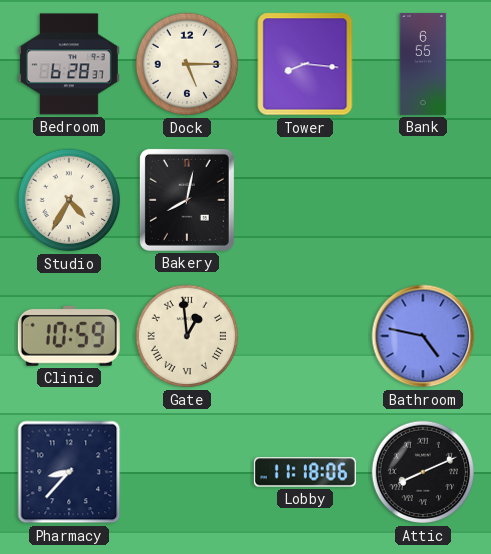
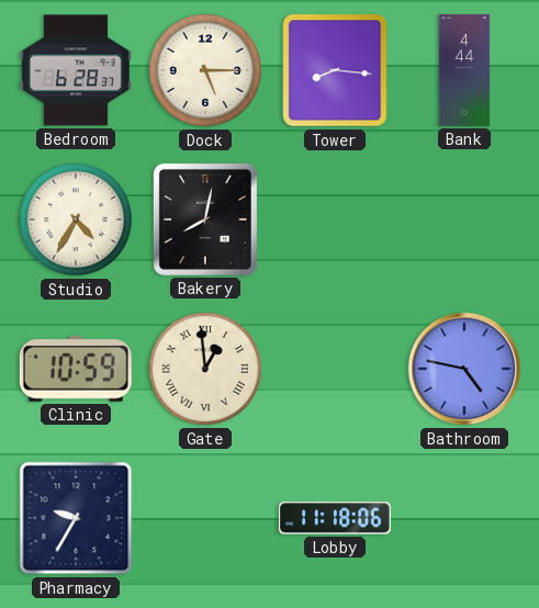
Bank: 6:55 -> 4:44
Pharmacy: 8:37 -> 9:35
Attic: 8:11 -> none
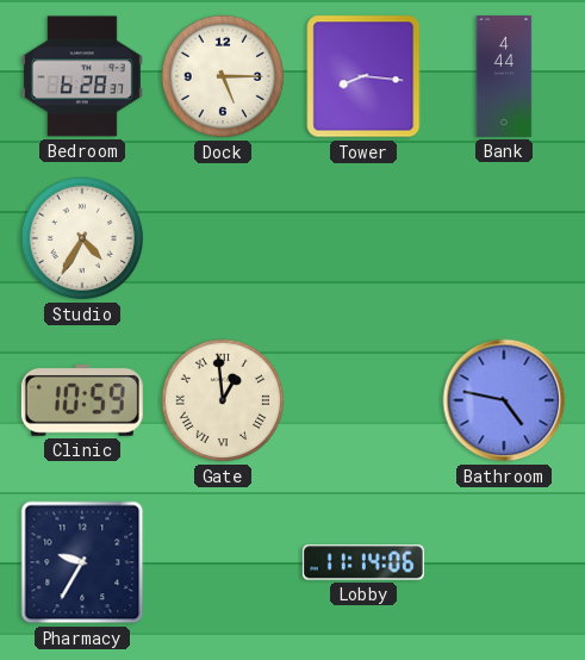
Bakery: 8:02 -> none
Lobby: 11:18 -> 11:14
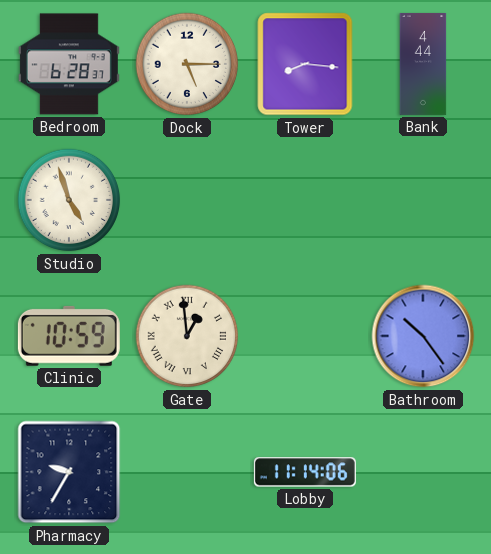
Studio: 4:35 -> 4:57
Bathroom: 4:47 -> 10:24
